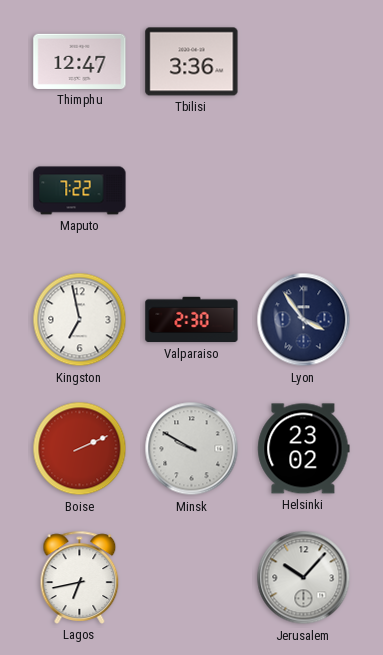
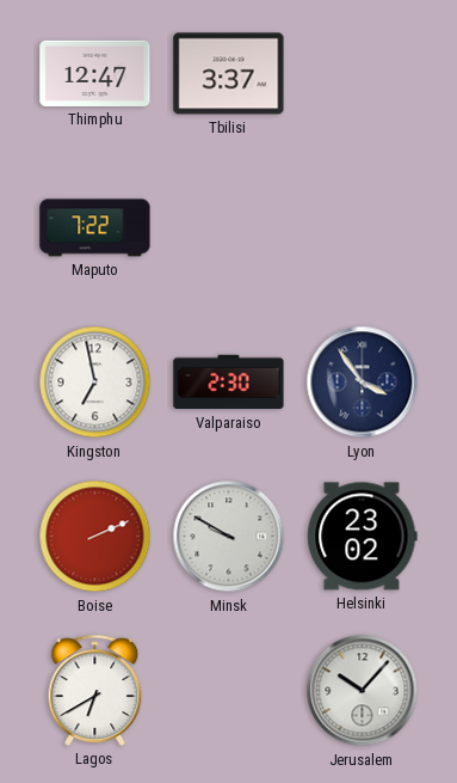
Tbilisi: 3:36 -> 3:37
Lagos: 6:43 -> 6:40
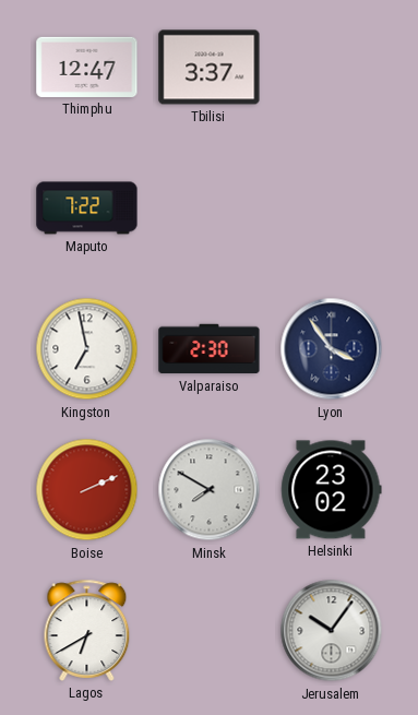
Minsk: 9:50 -> 7:50
Jerusalem: 10:07 -> 10:06
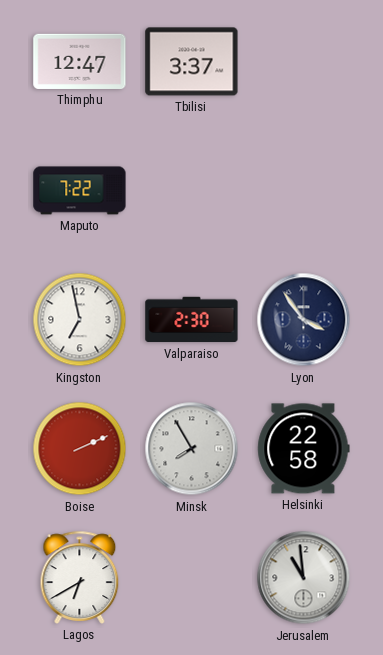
Minsk: 7:50 -> 7:55
Helsinki: 23:02 -> 22:58
Jerusalem: 10:06 -> 10:59
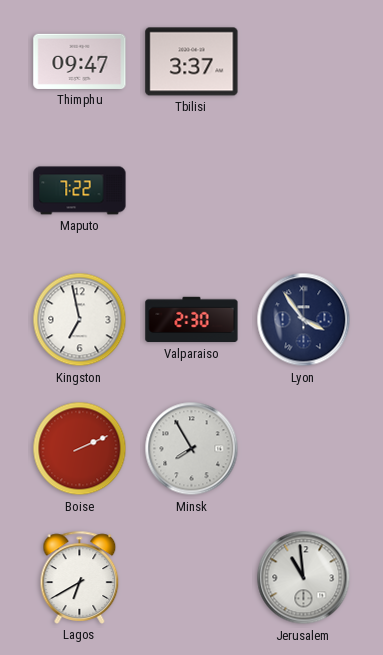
Thimphu: 12:47 -> 09:47
Helsinki: 22:58 -> none
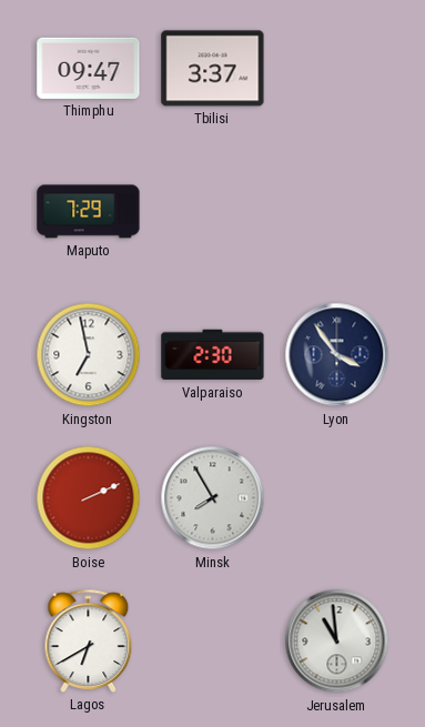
Maputo: 7:22 -> 7:29
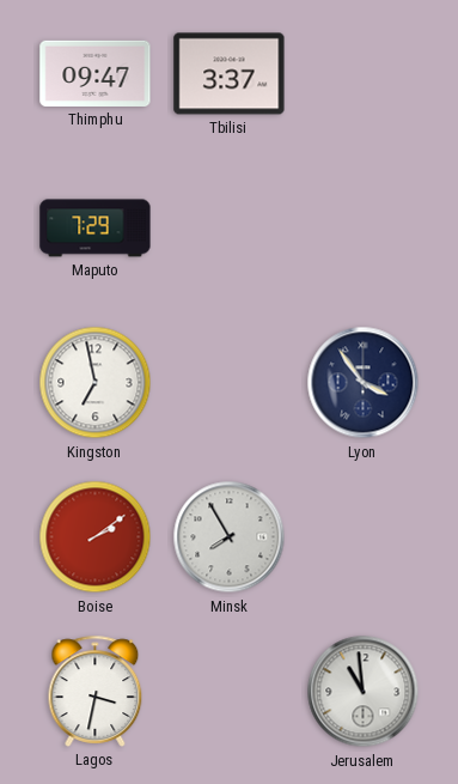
Valparaiso: 2:30 -> none
Boise: 2:11 -> 2:09
Lagos: 6:40 -> 3:32
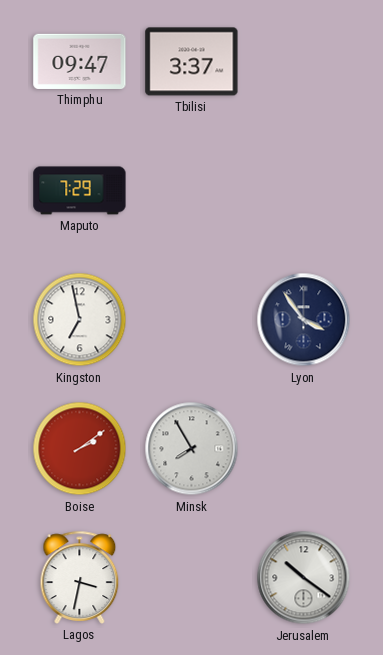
Jerusalem: 10:59 -> 10:21
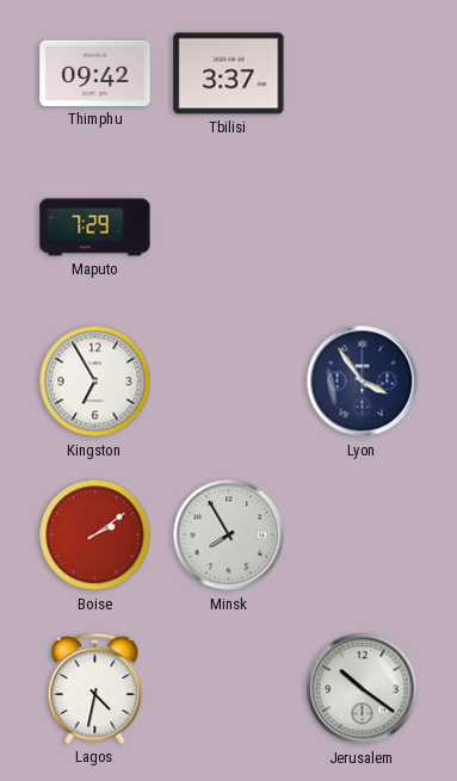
Thimphu: 09:47 -> 09:42
Kingston: 6:58 -> 6:55
Lagos: 3:32 -> 4:32
